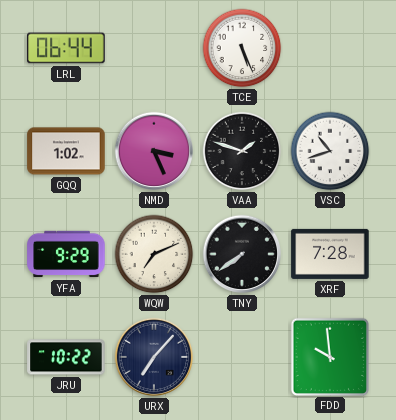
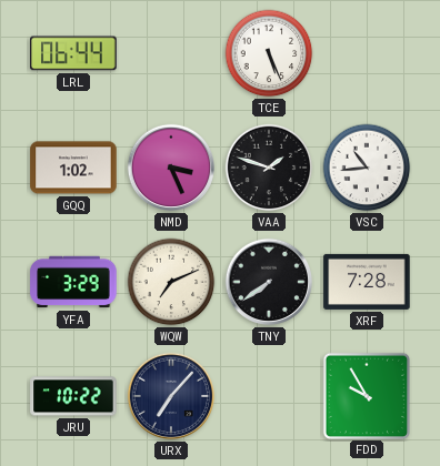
VSC: 10:42 -> 10:44
YFA: 9:29 -> 3:29
FDD: 9:59 -> 9:55
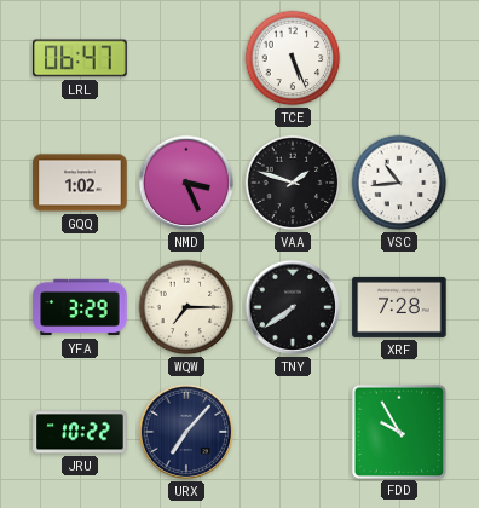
LRL: 06:44 -> 06:47
WQW: 7:11 -> 7:15
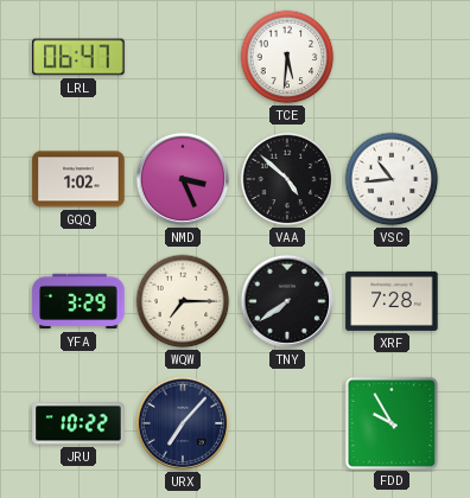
TCE: 5:26 -> 5:31
VAA: 1:48 -> 4:52
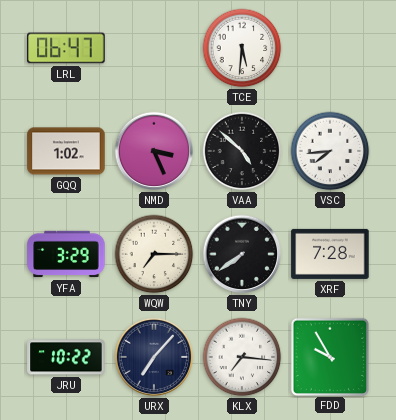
VSC: 10:44 -> 7:44
KLX: none -> 7:16
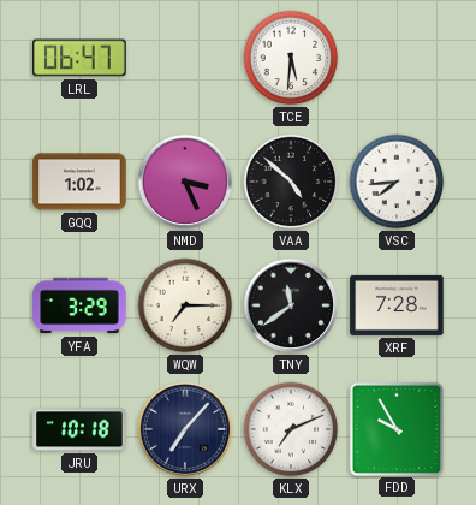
TNY: 7:39 -> 11:39
JRU: 10:22 -> 10:18
KLX: 7:16 -> 7:11
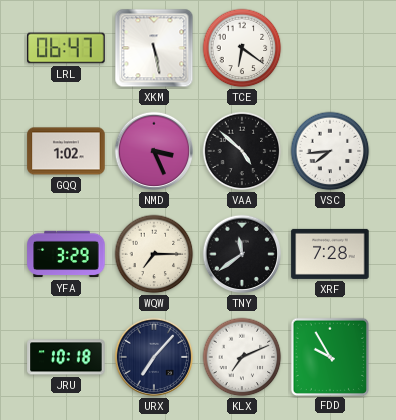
XKM: none -> 5:28
TCE: 5:31 -> 6:21
